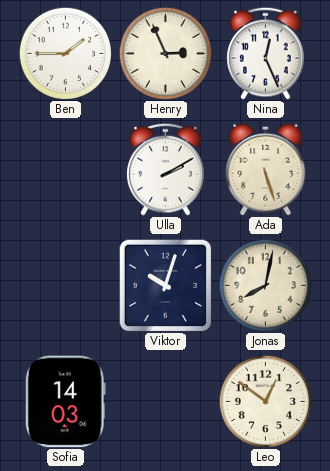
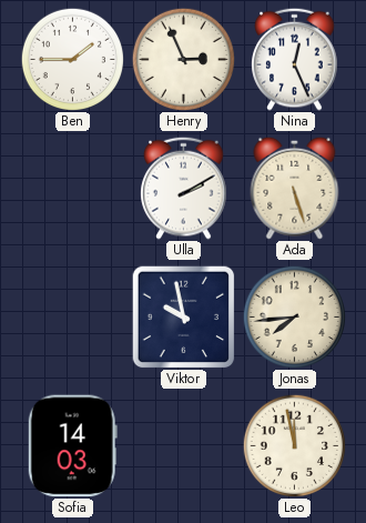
Viktor: 10:03 -> 9:58
Jonas: 8:02 -> 7:44
Leo: 12:51 -> 11:58
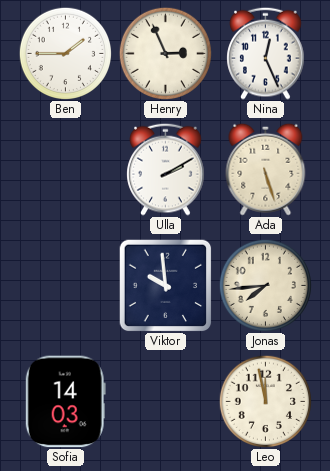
Viktor: 9:58 -> 9:59
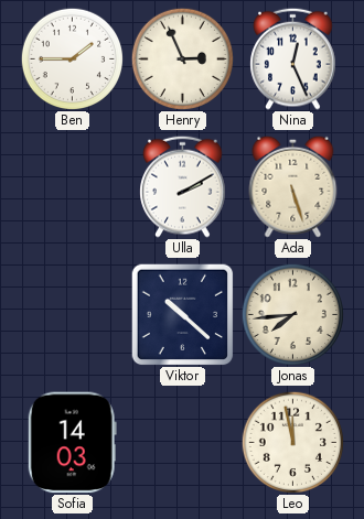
Viktor: 9:59 -> 10:22
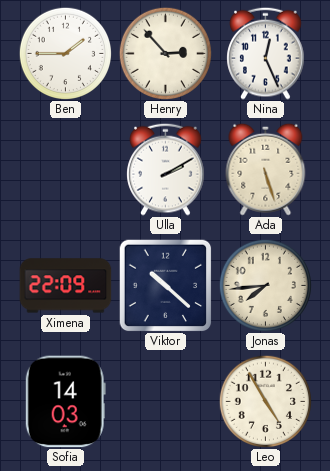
Henry: 2:56 -> 2:53
Ximena: none -> 22:09
Leo: 11:58 -> 4:55
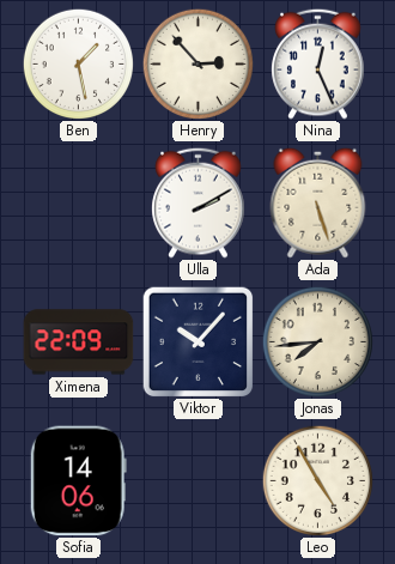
Ben: 1:45 -> 1:28
Viktor: 10:22 -> 10:07
Sofia: 14:03 -> 14:06
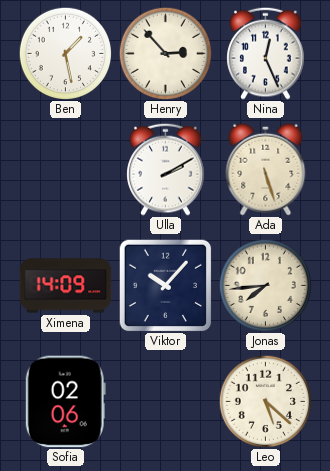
Ximena: 22:09 -> 14:09
Sofia: 14:06 -> 02:06
Leo: 4:55 -> 5:22
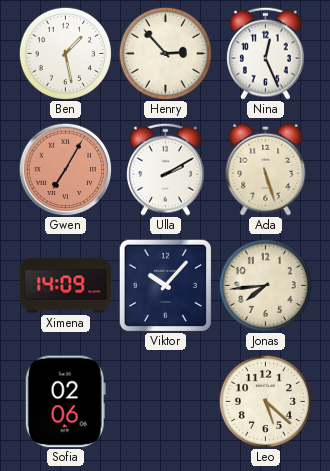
Gwen: none -> 7:05
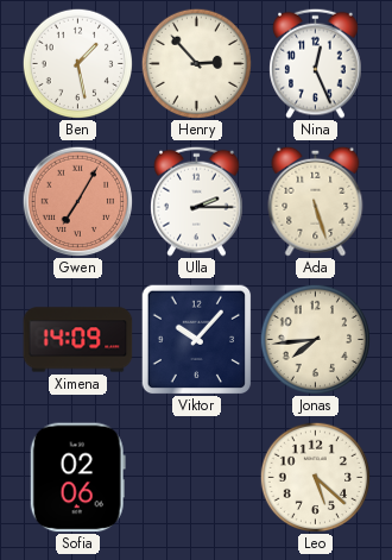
Ulla: 2:10 -> 2:15
